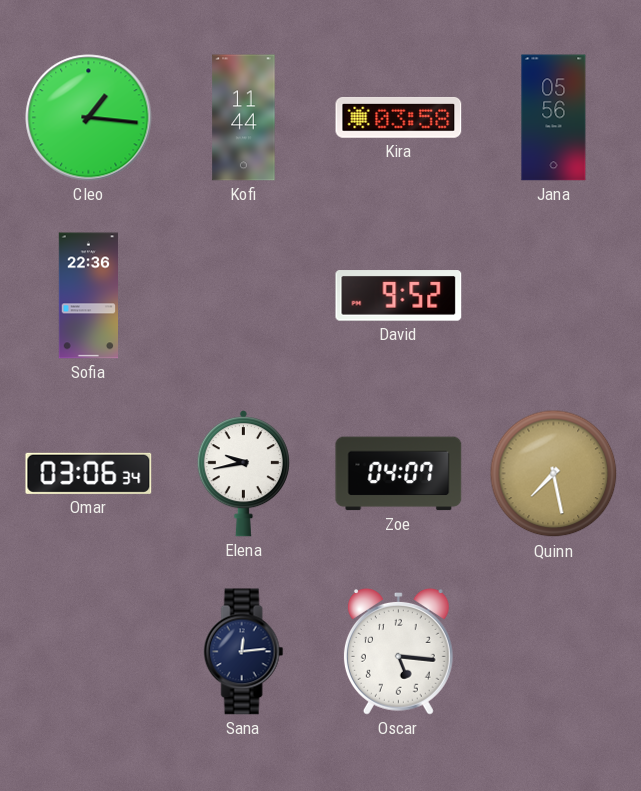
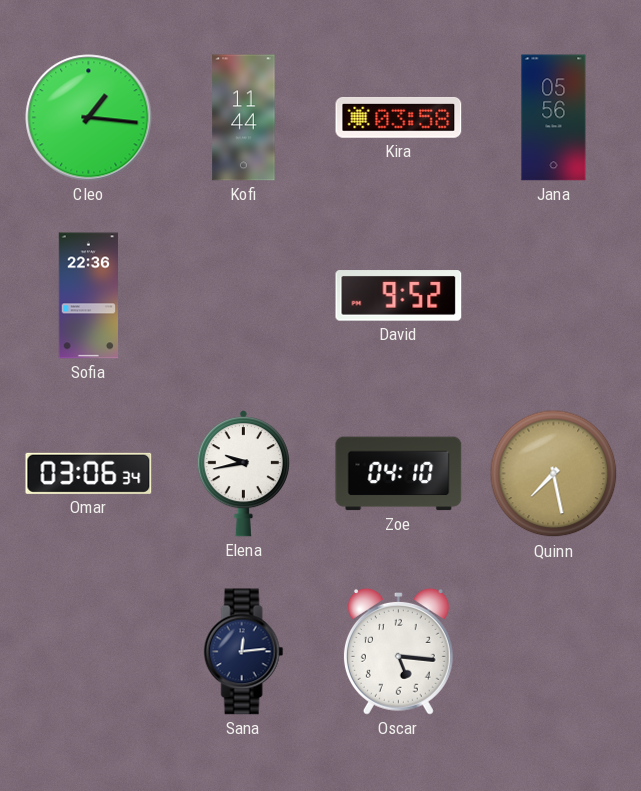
Zoe: 04:07 -> 04:10
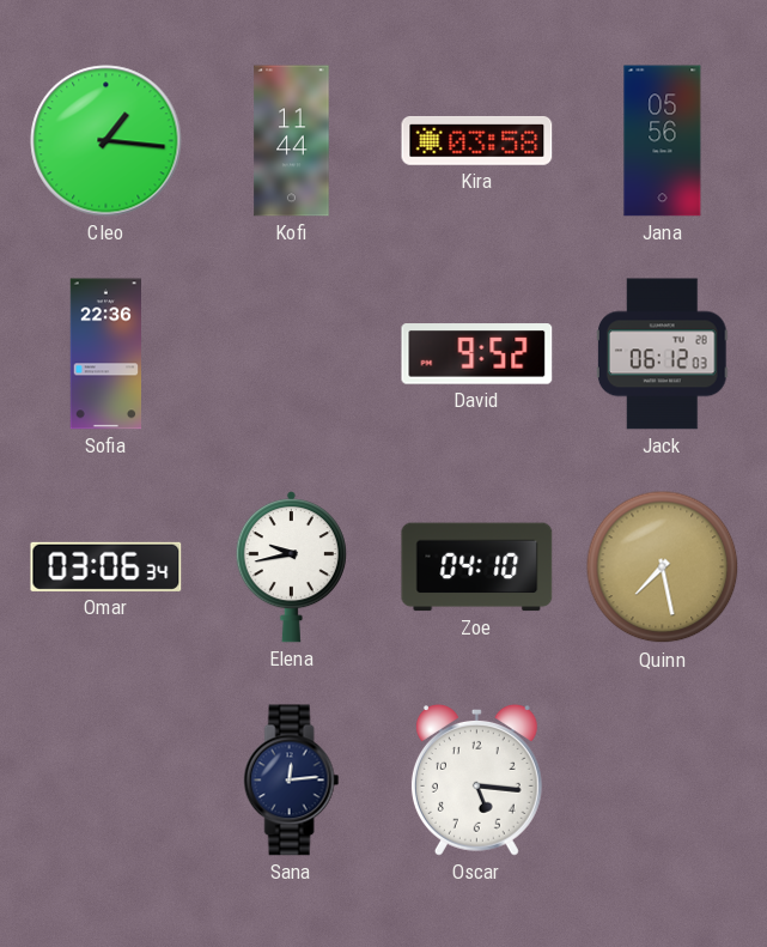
Jack: none -> 06:12
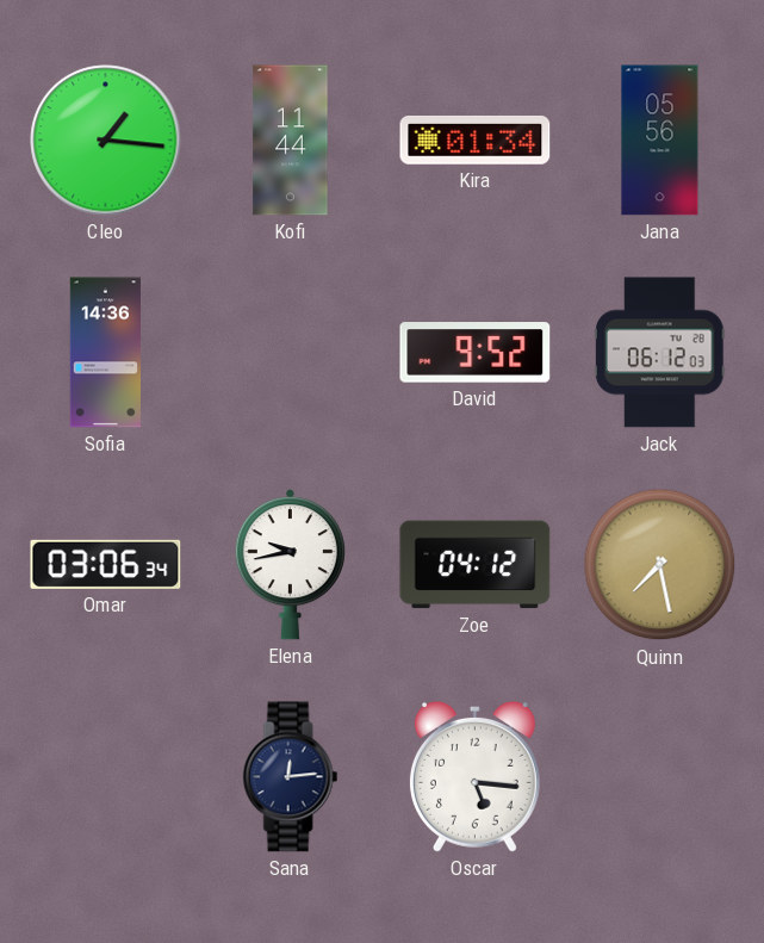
Kira: 03:58 -> 01:34
Sofia: 22:36 -> 14:36
Zoe: 04:10 -> 04:12
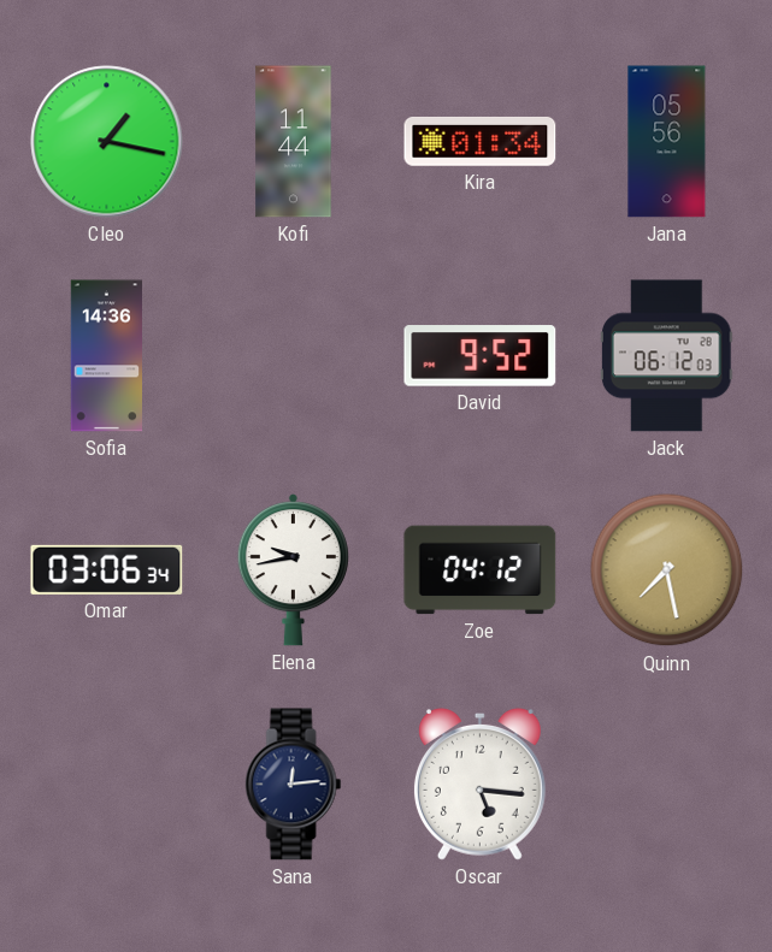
Cleo: 1:16 -> 1:17
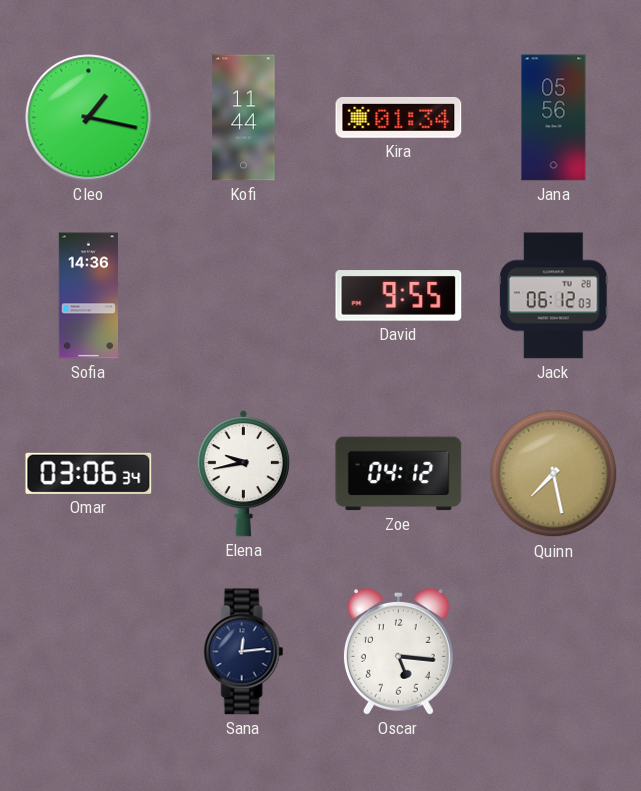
David: 9:52 -> 9:55
